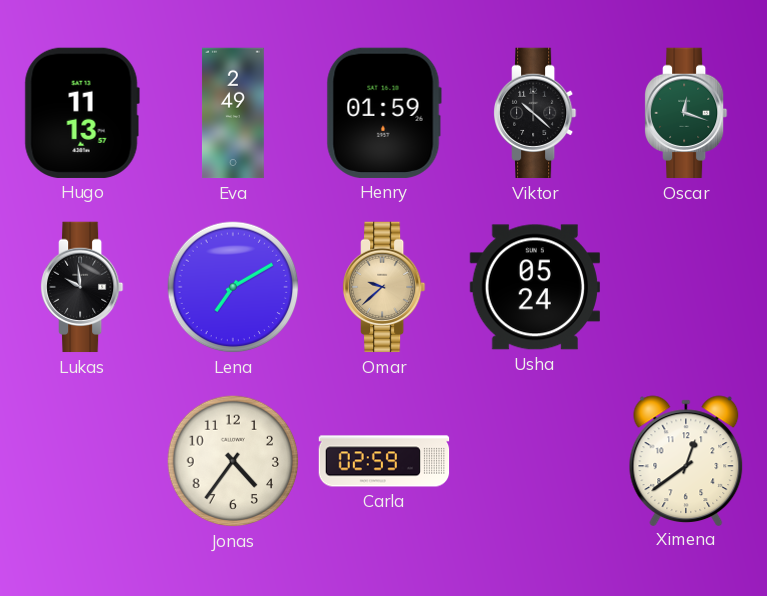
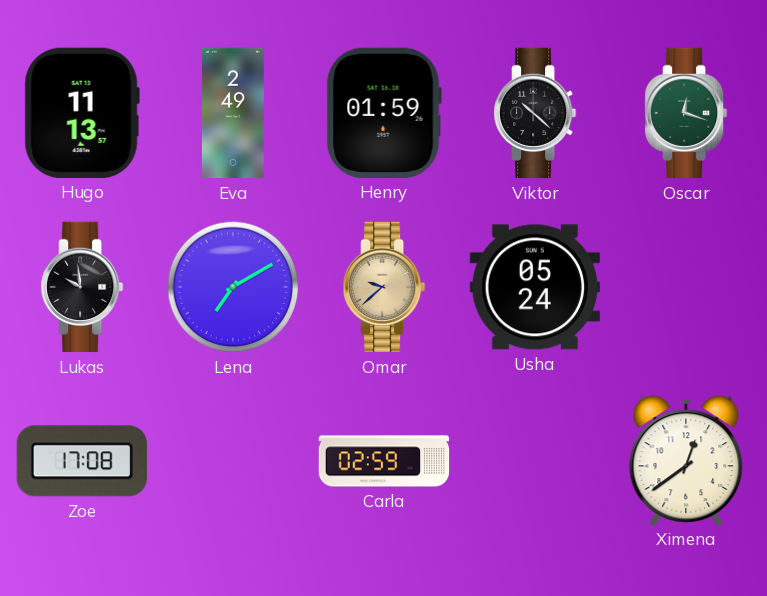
Zoe: none -> 17:08
Jonas: 4:36 -> none
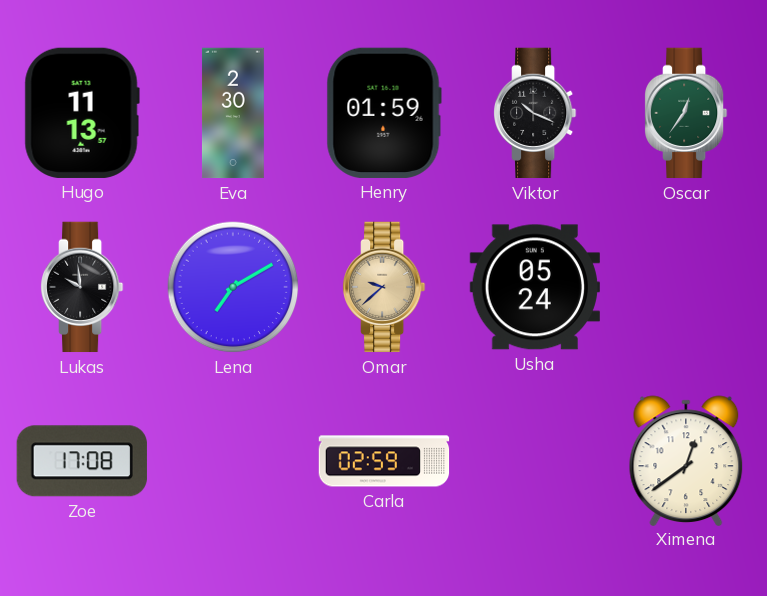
Eva: 2:49 -> 2:30
Viktor: 10:22 -> 10:19
Oscar: 12:18 -> 12:36
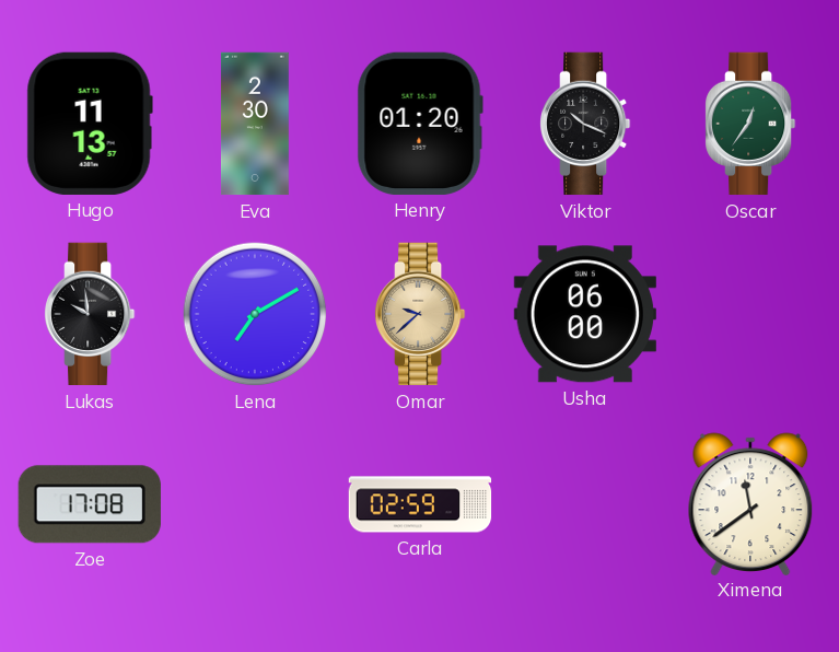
Henry: 01:59 -> 01:20
Usha: 05:24 -> 06:00
Ximena: 12:39 -> 11:39
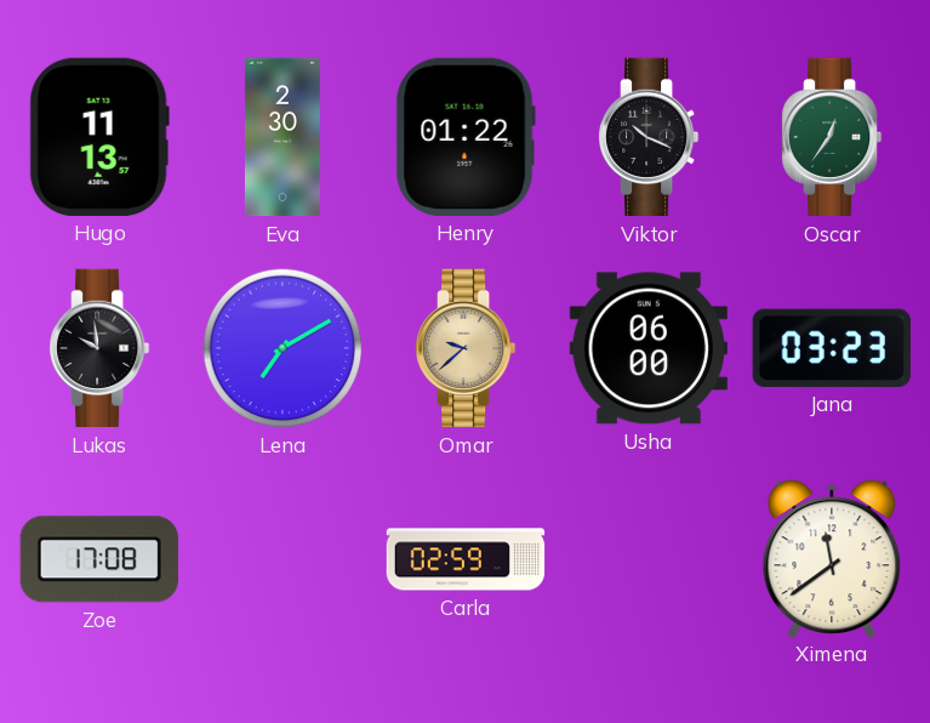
Henry: 01:20 -> 01:22
Jana: none -> 03:23
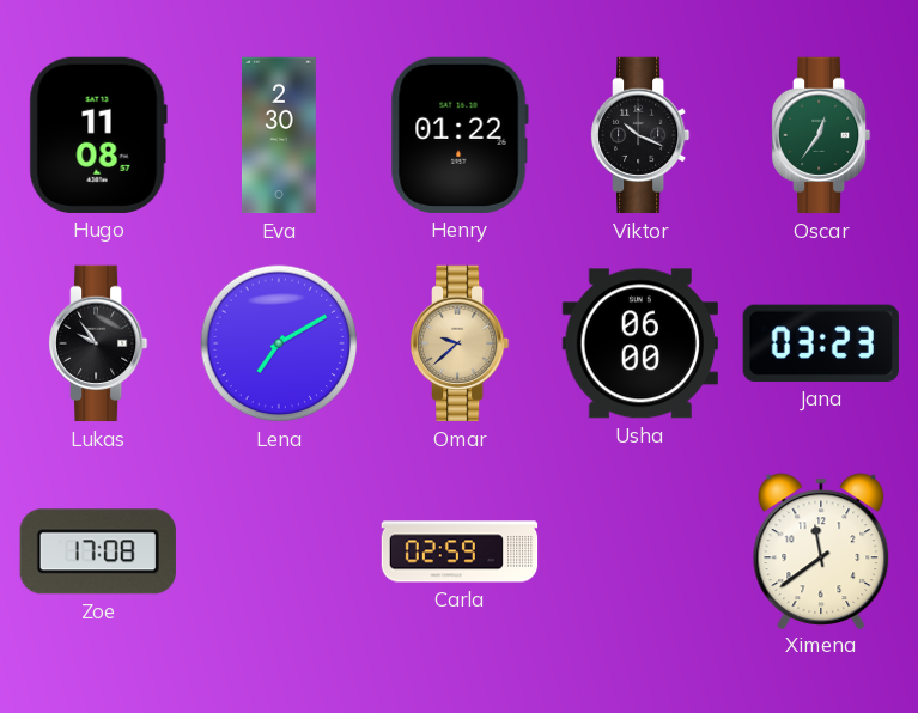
Hugo: 11:13 -> 11:08
Lukas: 9:59 -> 9:54
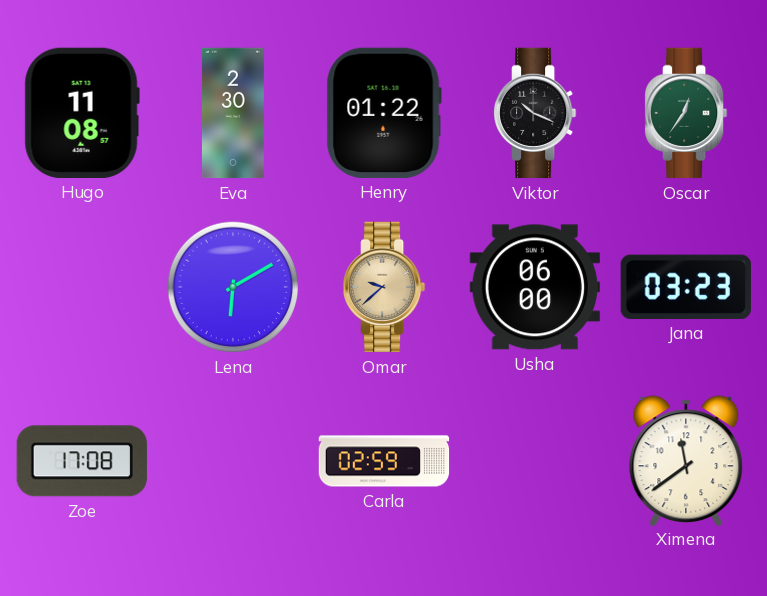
Lukas: 9:54 -> none
Lena: 7:10 -> 6:10
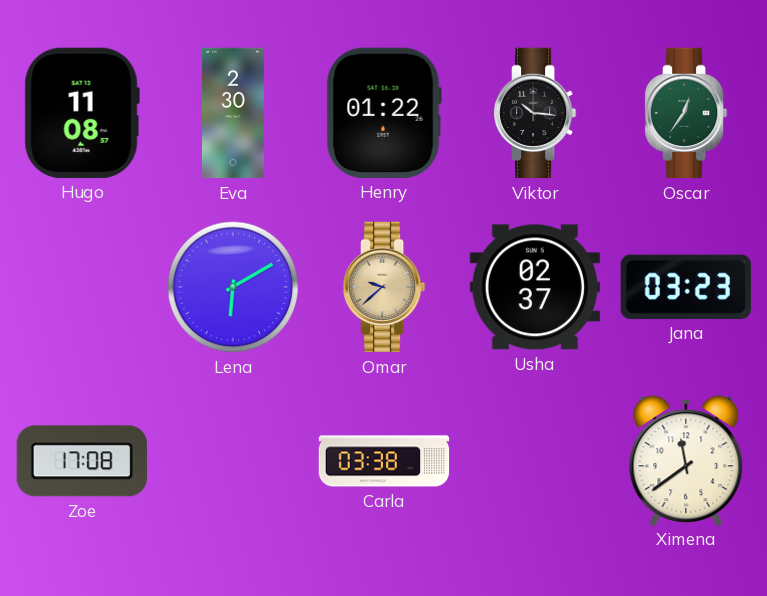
Viktor: 10:19 -> 10:16
Usha: 06:00 -> 02:37
Carla: 02:59 -> 03:38
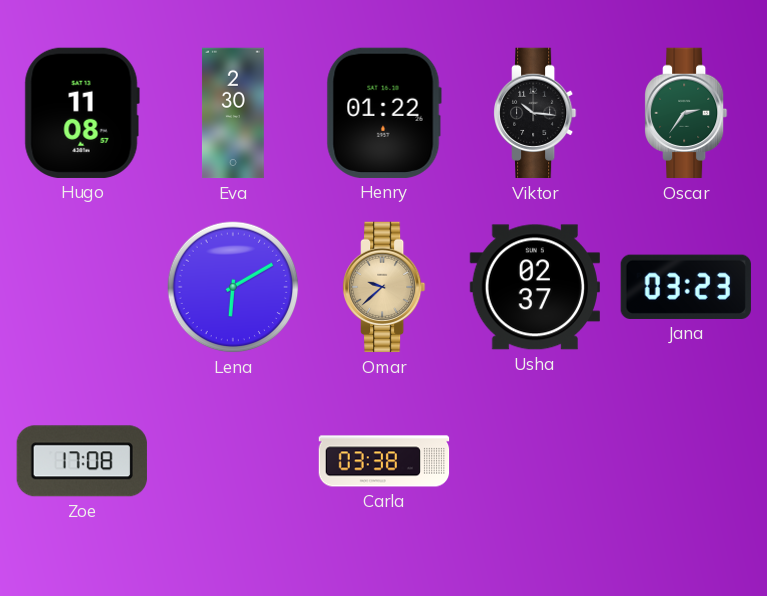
Oscar: 12:36 -> 2:36
Ximena: 11:39 -> none
